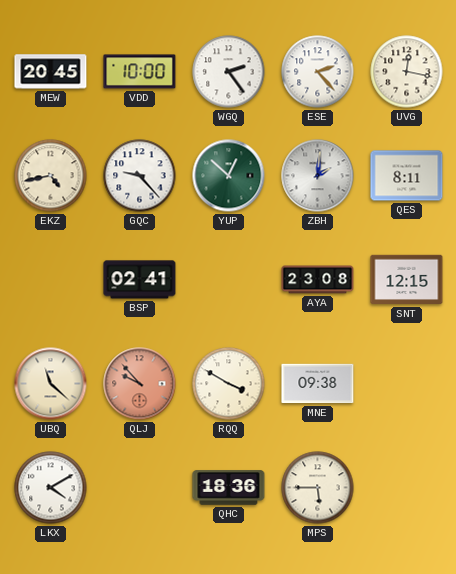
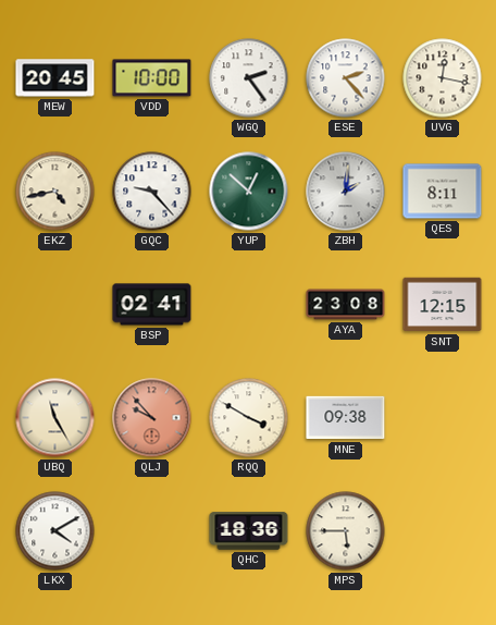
UBQ: 11:22 -> 11:25
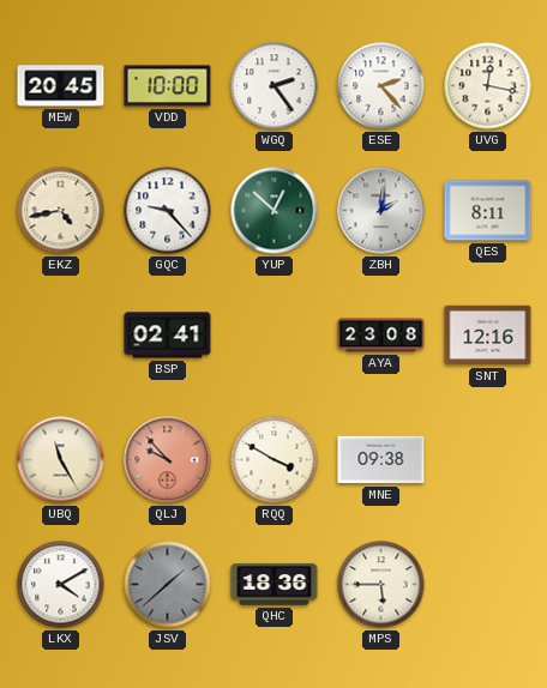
SNT: 12:15 -> 12:16
JSV: none -> 1:38
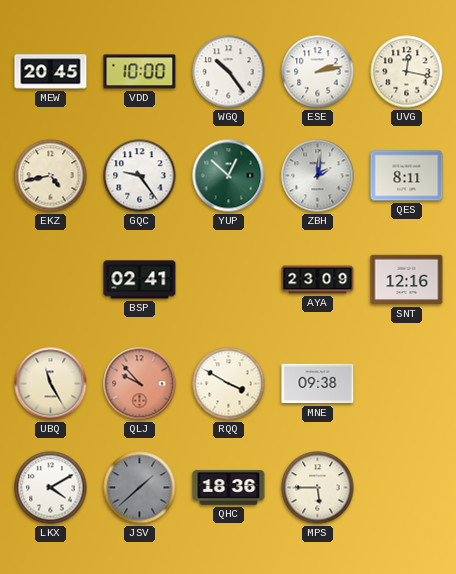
WGQ: 2:24 -> 10:24
ESE: 2:23 -> 2:13
GQC: 9:23 -> 9:24
AYA: 23:08 -> 23:09
